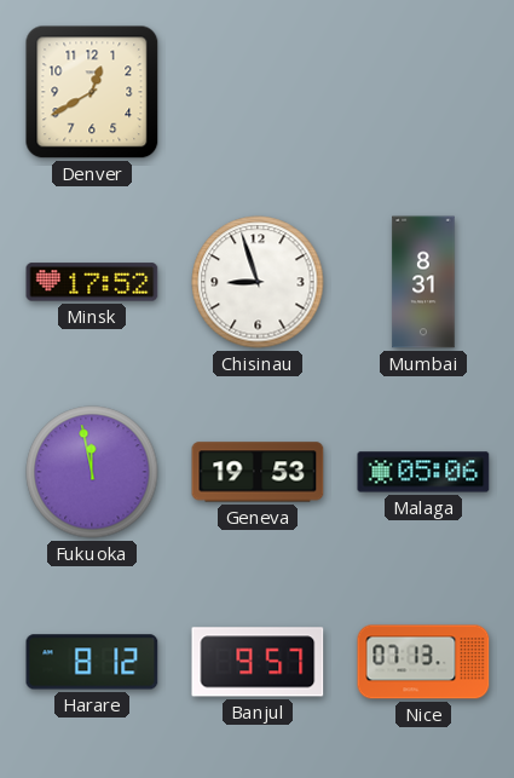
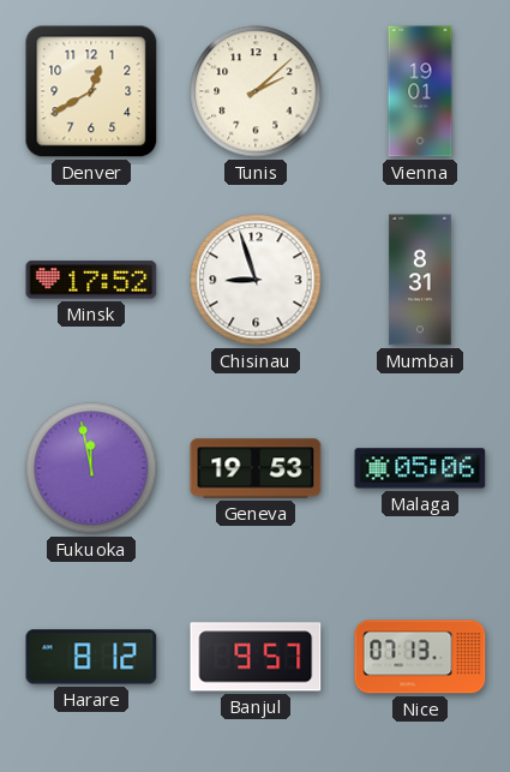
Tunis: none -> 2:08
Vienna: none -> 19:01
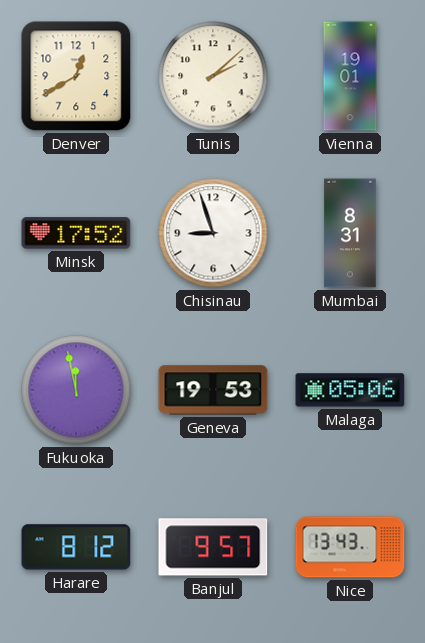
Nice: 07:13 -> 13:43
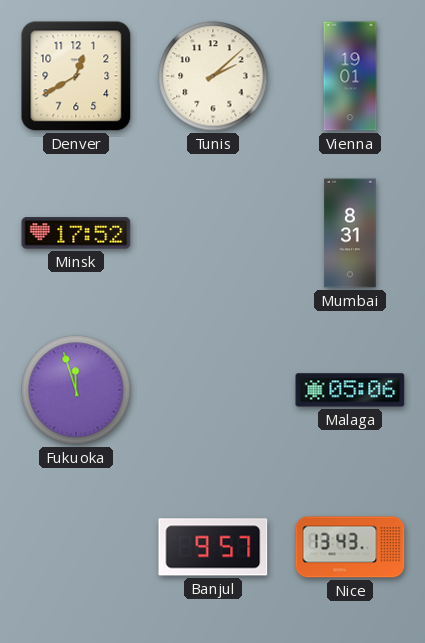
Chisinau: 8:57 -> none
Fukuoka: 11:58 -> 11:57
Geneva: 19:53 -> none
Harare: 8:12 -> none
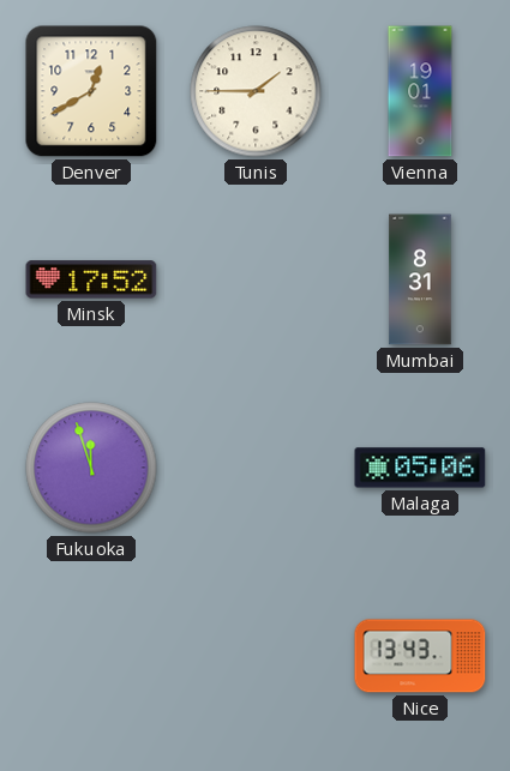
Tunis: 2:08 -> 1:45
Banjul: 9:57 -> none
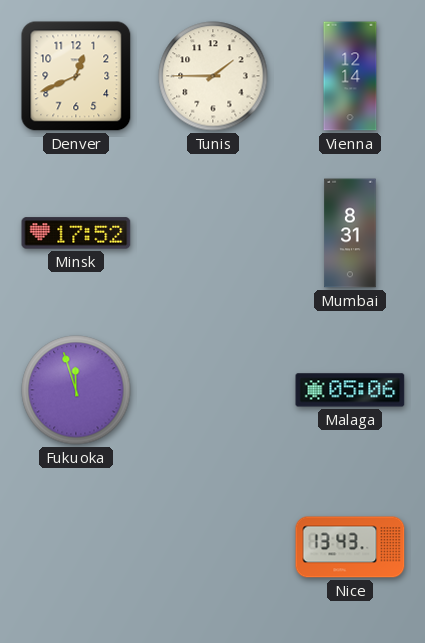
Denver: 12:40 -> 12:41
Vienna: 19:01 -> 12:14
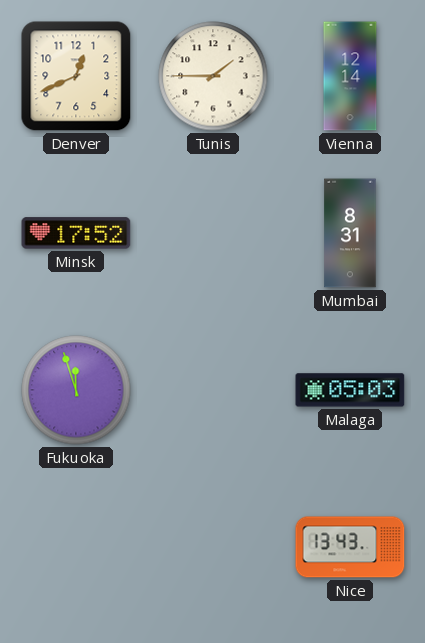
Malaga: 05:06 -> 05:03
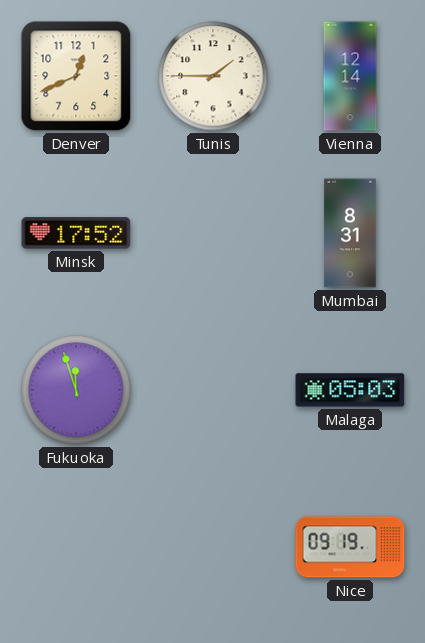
Nice: 13:43 -> 09:19
